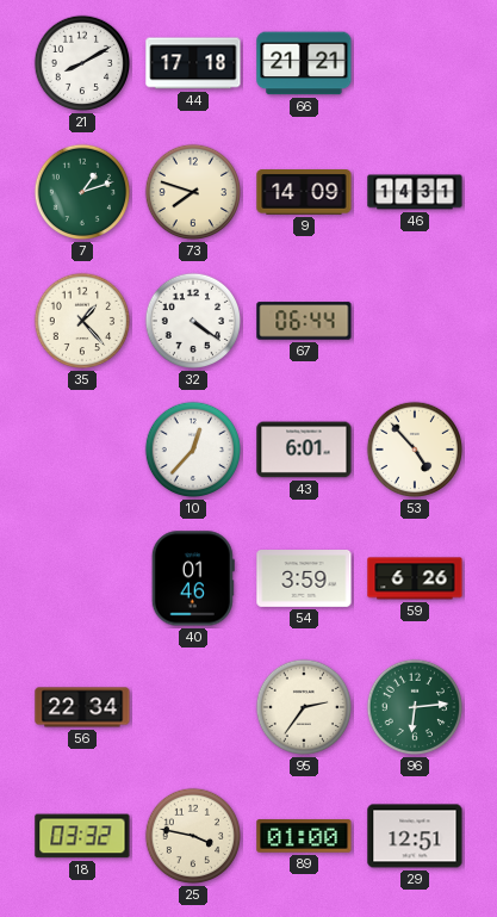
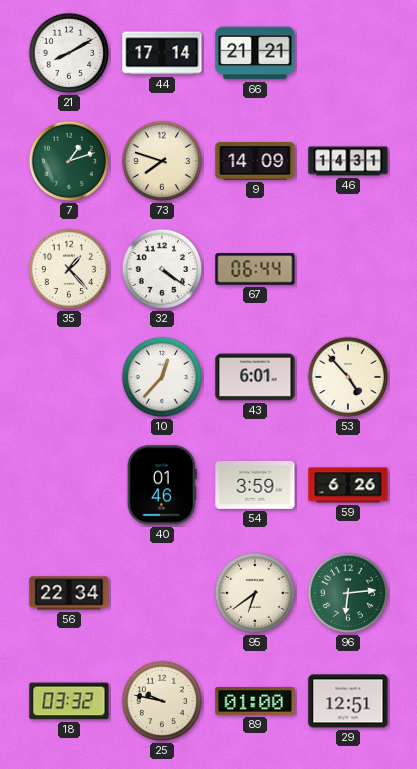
44: 17:18 -> 17:14
95: 2:36 -> 6:39
25: 3:47 -> 9:47
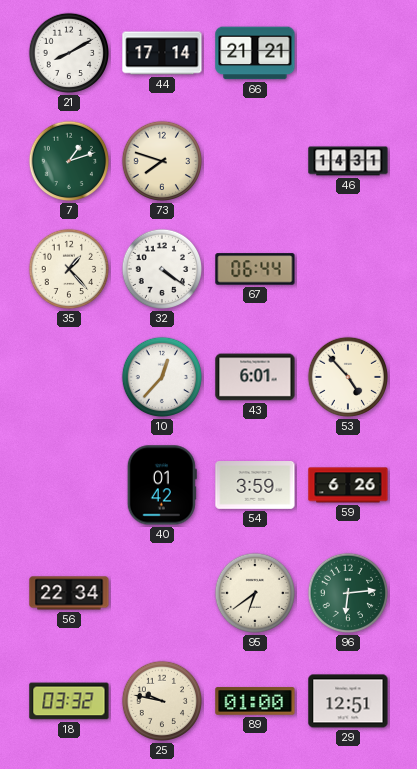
9: 14:09 -> none
40: 01:46 -> 01:42
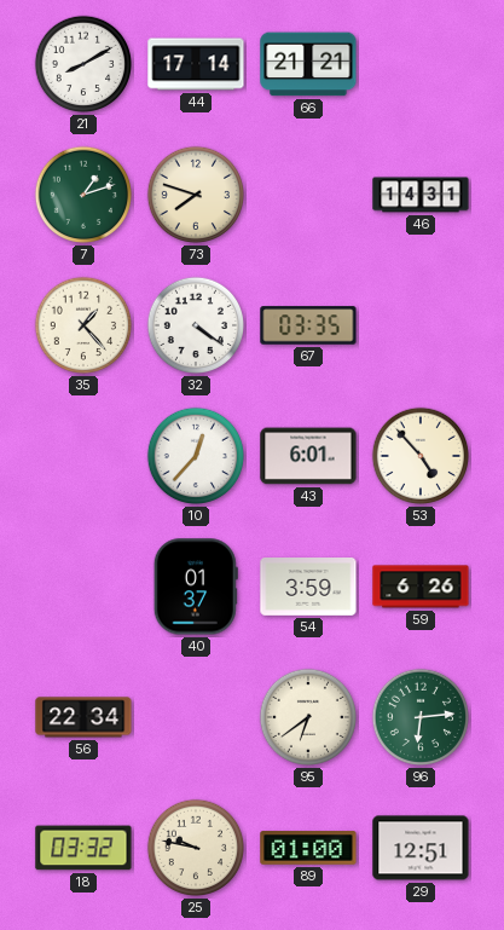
67: 06:44 -> 03:35
40: 01:42 -> 01:37
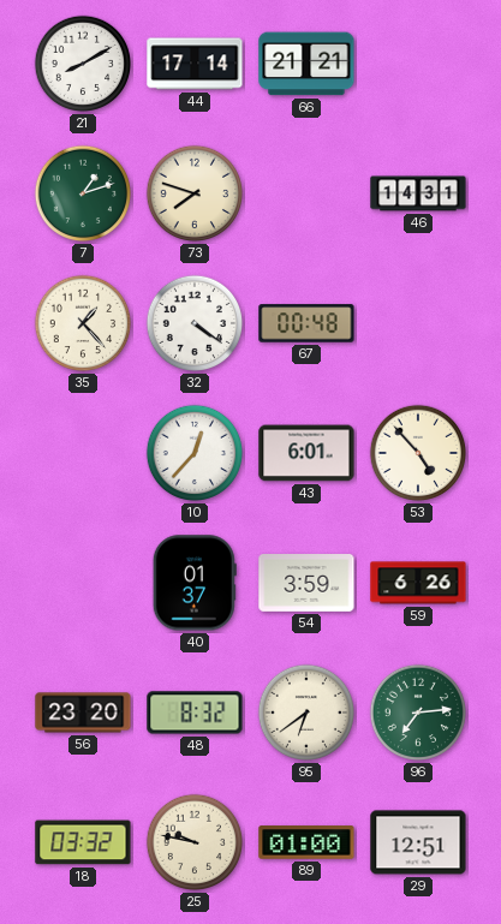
67: 03:35 -> 00:48
56: 22:34 -> 23:20
48: none -> 8:32
96: 6:14 -> 7:14
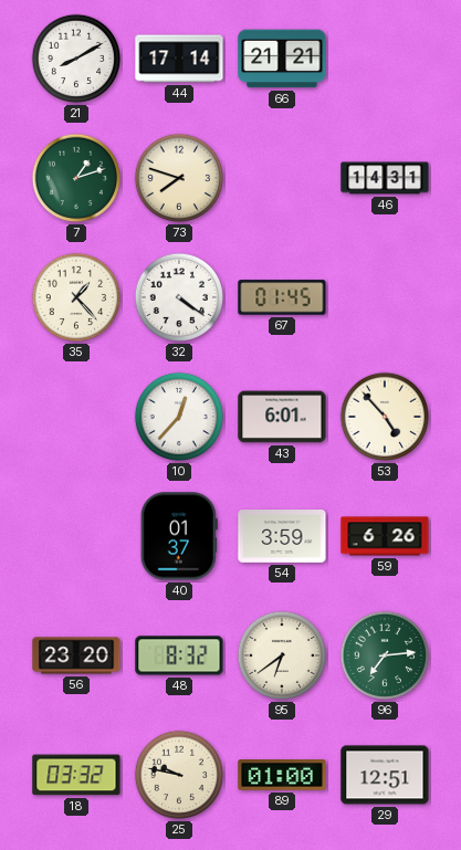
67: 00:48 -> 01:45
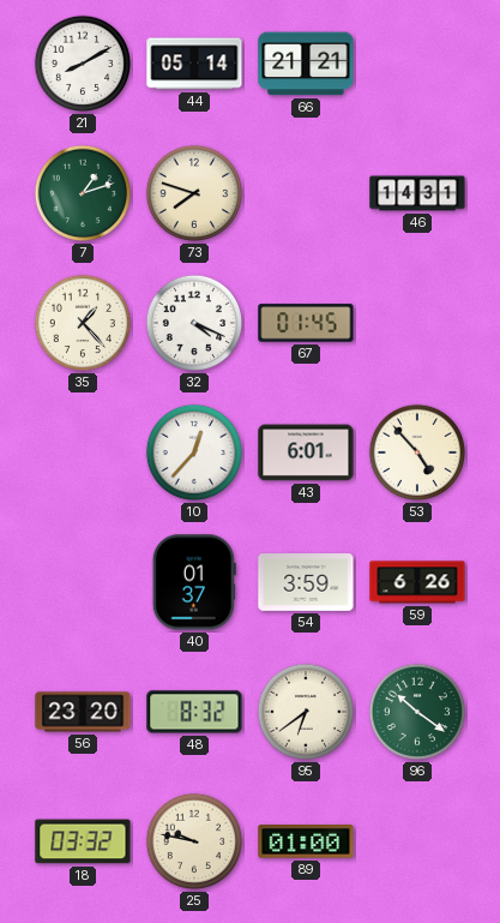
44: 17:14 -> 05:14
32: 4:21 -> 4:19
96: 7:14 -> 10:21
29: 12:51 -> none
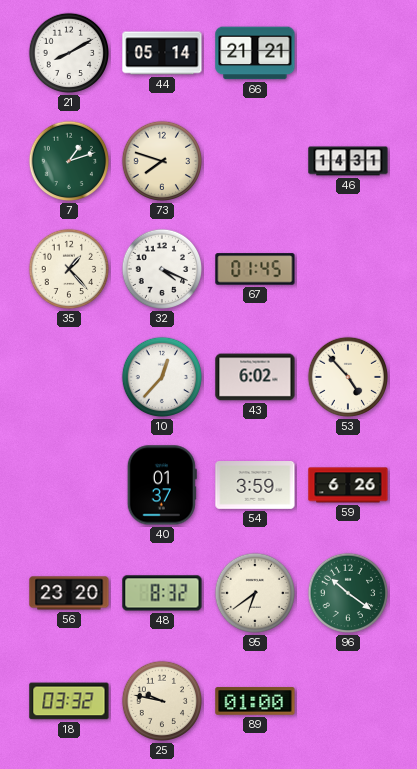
43: 6:01 -> 6:02
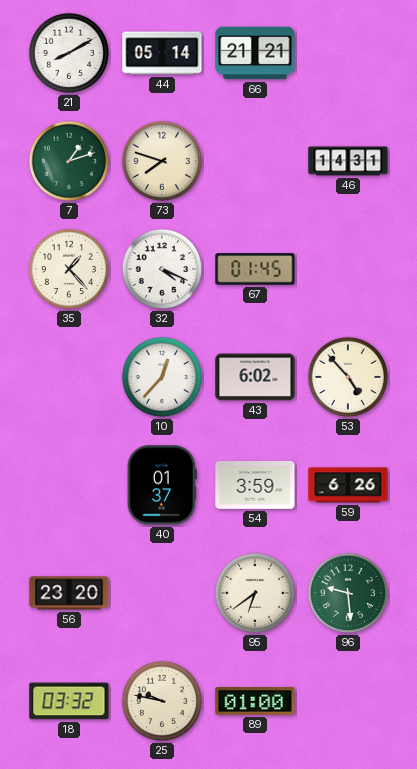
48: 8:32 -> none
96: 10:21 -> 9:29
